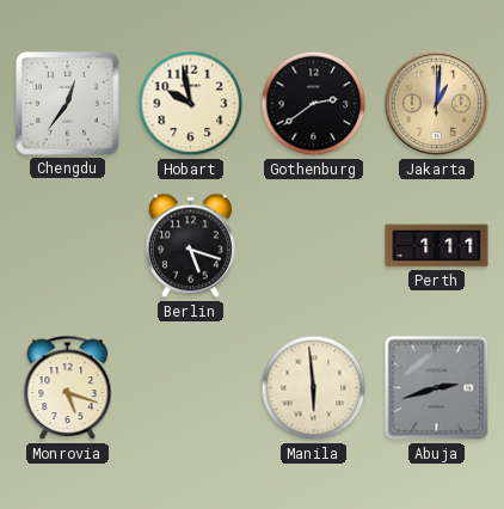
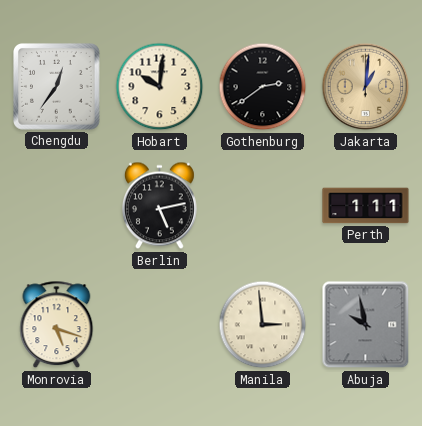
Hobart: 9:58 -> 10:01
Berlin: 5:18 -> 5:13
Manila: 5:59 -> 2:59
Abuja: 2:42 -> 9:58
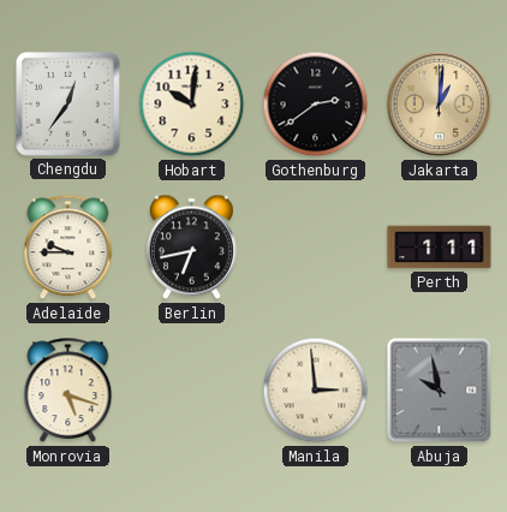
Adelaide: none -> 9:45
Berlin: 5:13 -> 6:43
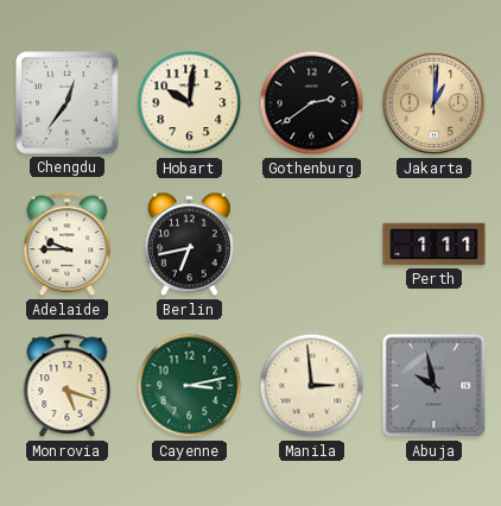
Cayenne: none -> 3:13
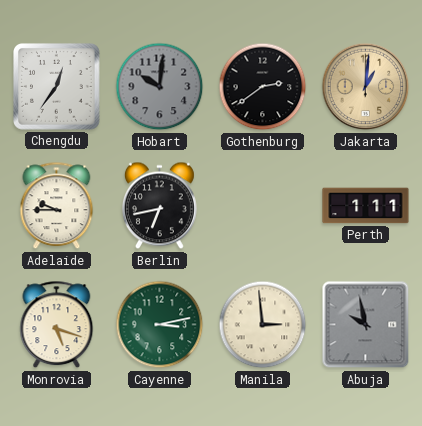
Hobart dial: cream -> grey
